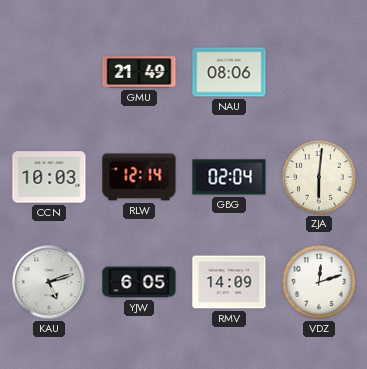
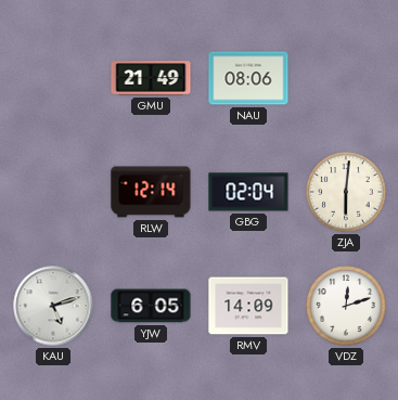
CCN: 10:03 -> none
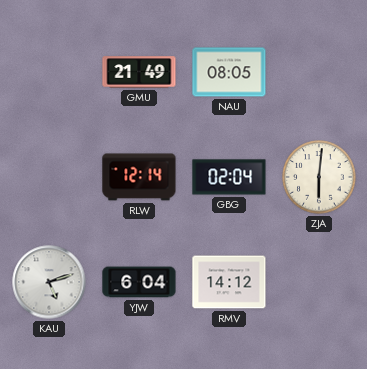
NAU: 08:06 -> 08:05
YJW: 6:05 -> 6:04
RMV: 14:09 -> 14:12
VDZ: 12:12 -> none
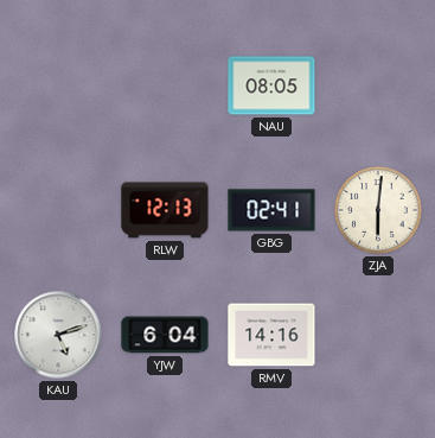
GMU: 21:49 -> none
RLW: 12:14 -> 12:13
GBG: 02:04 -> 02:41
RMV: 14:12 -> 14:16
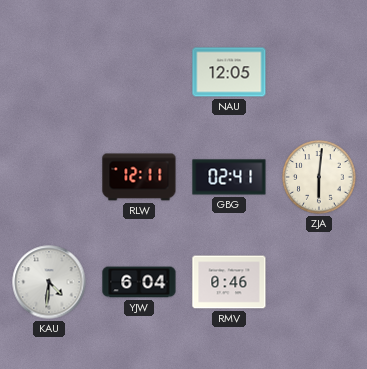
NAU: 08:05 -> 12:05
RLW: 12:13 -> 12:11
KAU: 5:12 -> 4:31
RMV: 14:16 -> 0:46
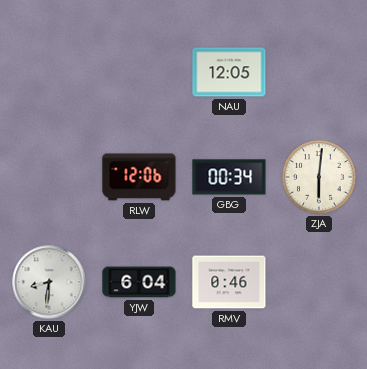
RLW: 12:11 -> 12:06
GBG: 02:41 -> 00:34
KAU: 4:31 -> 8:31
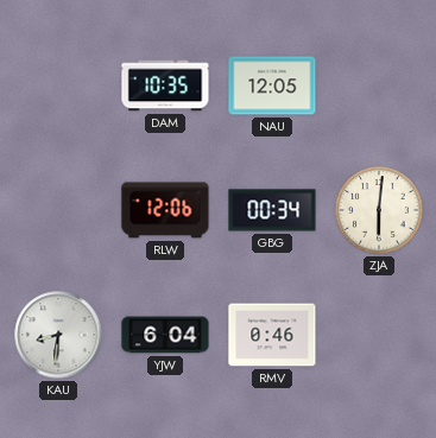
DAM: none -> 10:35
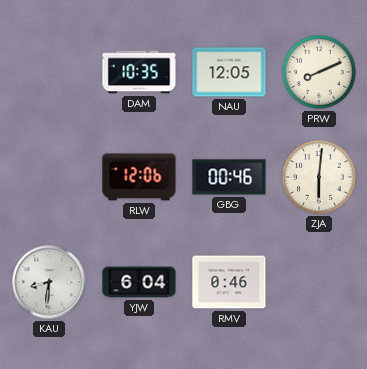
PRW: none -> 8:11
GBG: 00:34 -> 00:46
